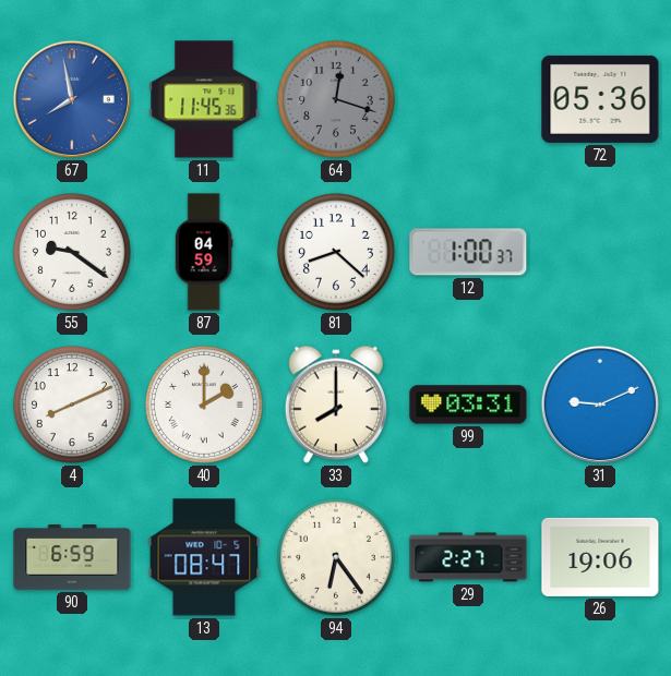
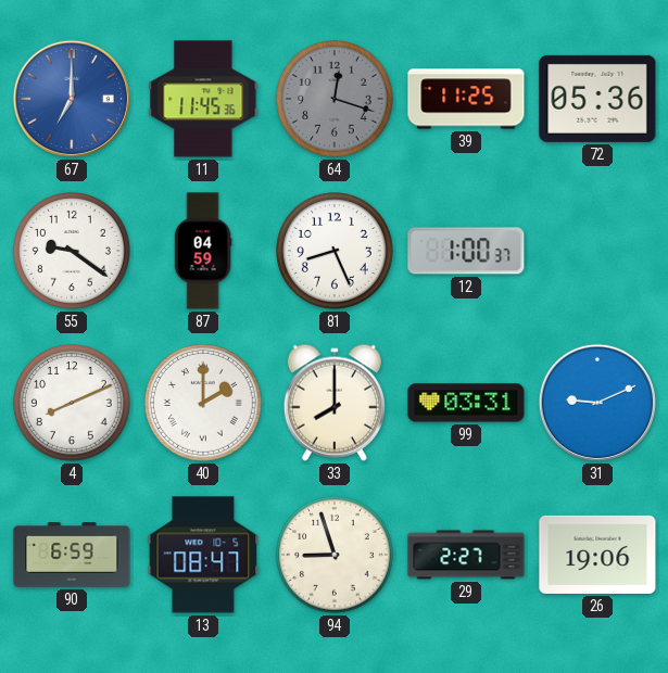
67: 7:58 -> 7:00
39: none -> 11:25
81: 8:22 -> 8:26
94: 6:24 -> 8:57
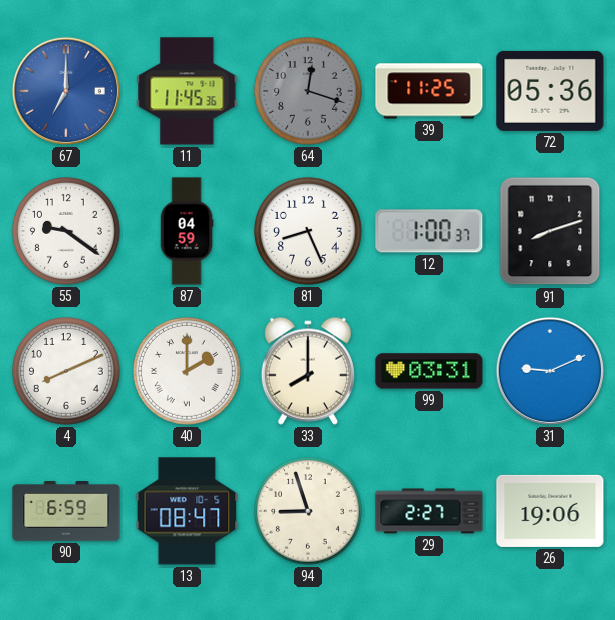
91: none -> 8:12
